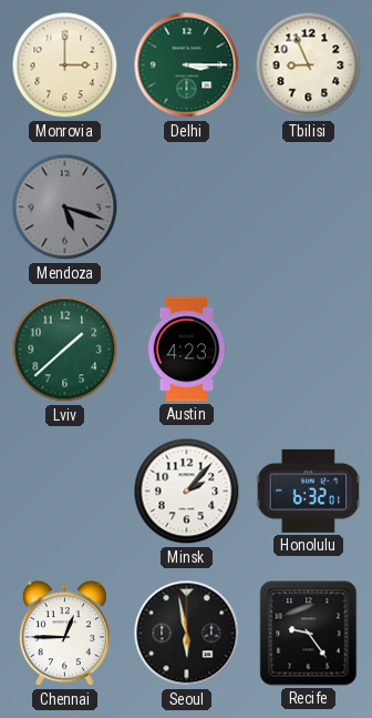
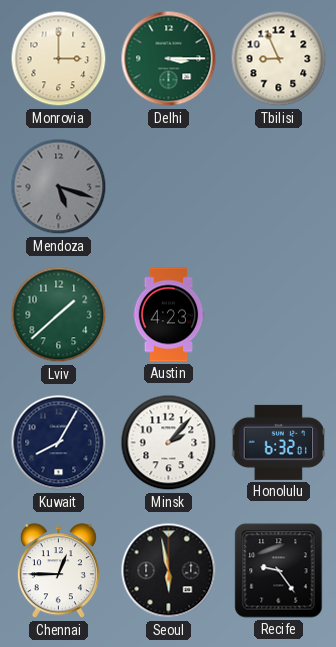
Kuwait: none -> 8:05
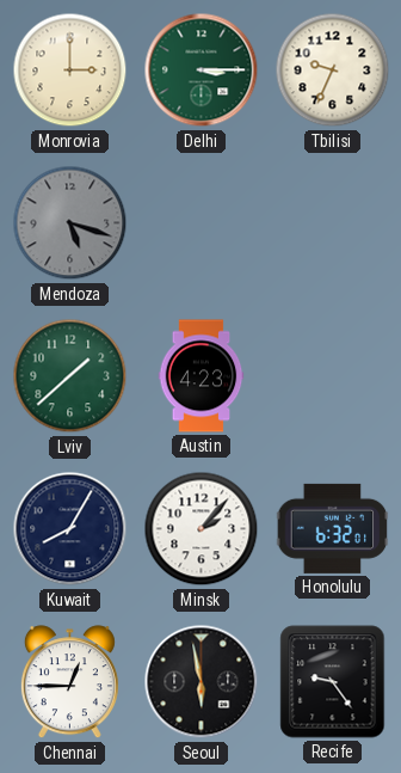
Tbilisi: 8:56 -> 9:34
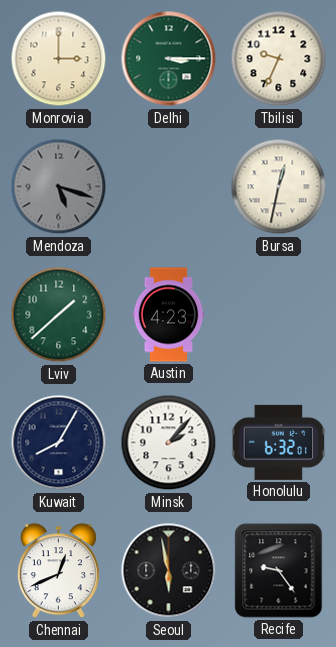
Bursa: none -> 12:32
Chennai: 12:45 -> 12:41
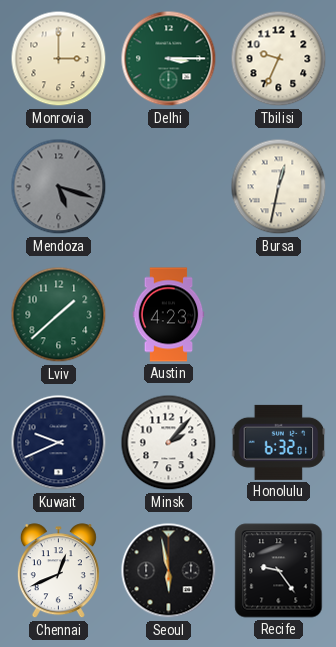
Kuwait: 8:05 -> 9:41
